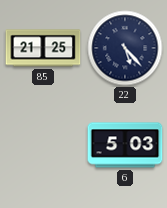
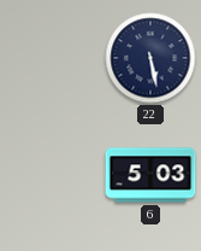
85: 21:25 -> none
22: 5:23 -> 5:28
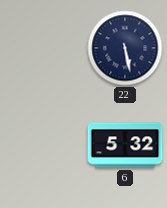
6: 5:03 -> 5:32
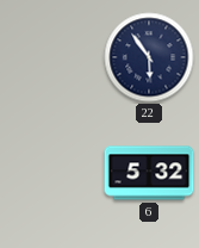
22: 5:28 -> 5:54
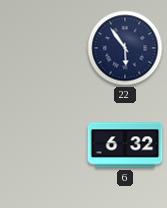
6: 5:32 -> 6:32
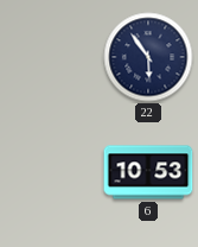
6: 6:32 -> 10:53
